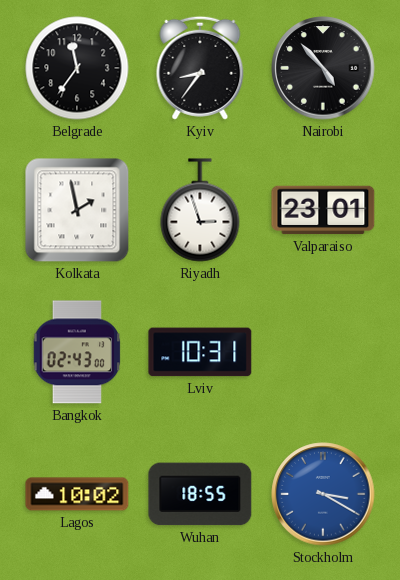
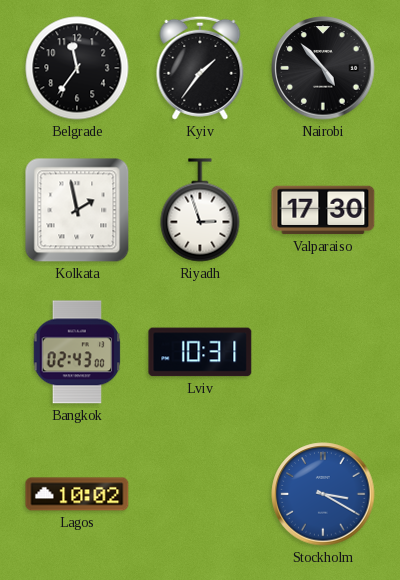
Kyiv: 8:36 -> 1:36
Valparaiso: 23:01 -> 17:30
Wuhan: 18:55 -> none
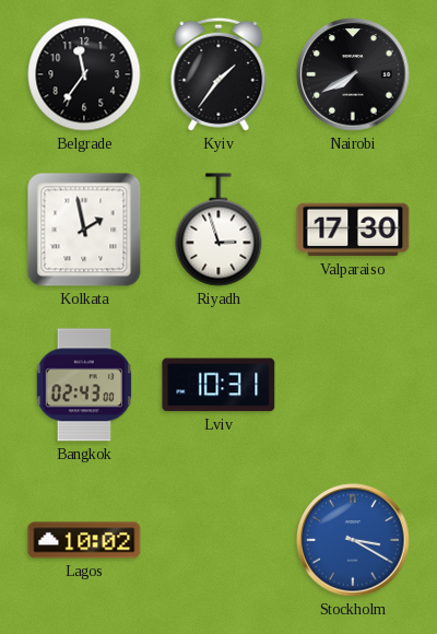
Nairobi: 4:53 -> 7:40
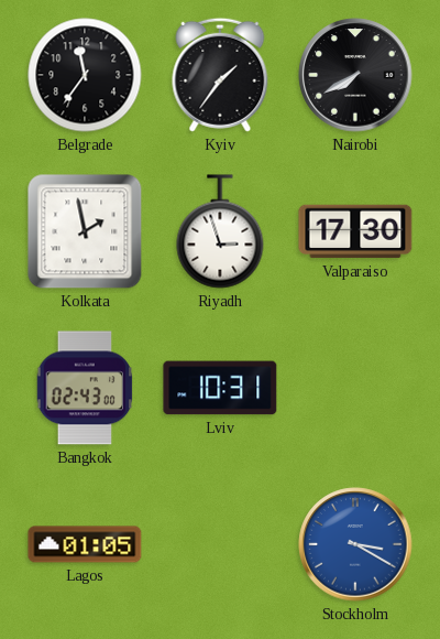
Lagos: 10:02 -> 01:05
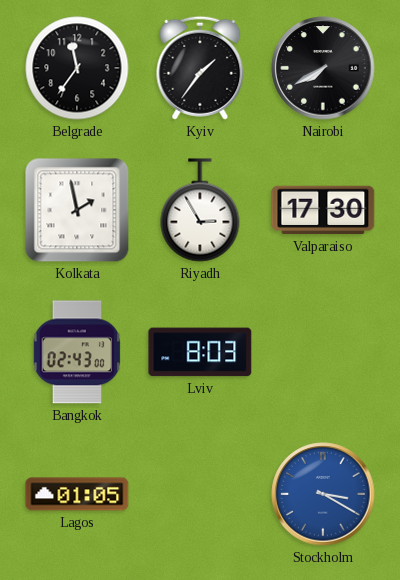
Riyadh: 2:57 -> 2:55
Lviv: 10:31 -> 8:03
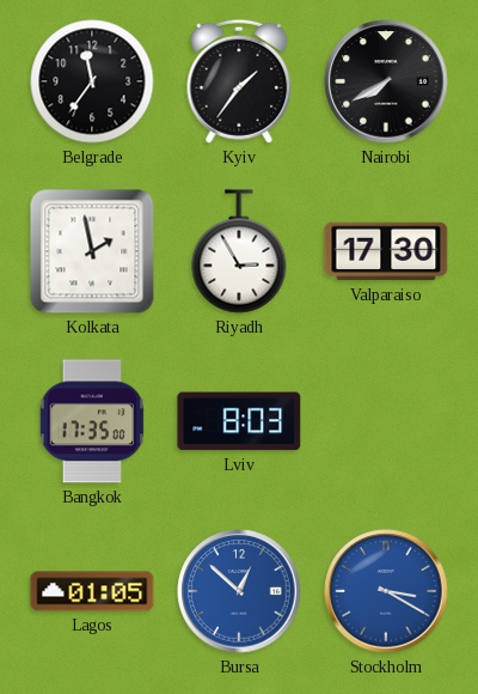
Bangkok: 02:43 -> 17:35
Bursa: none -> 12:52
